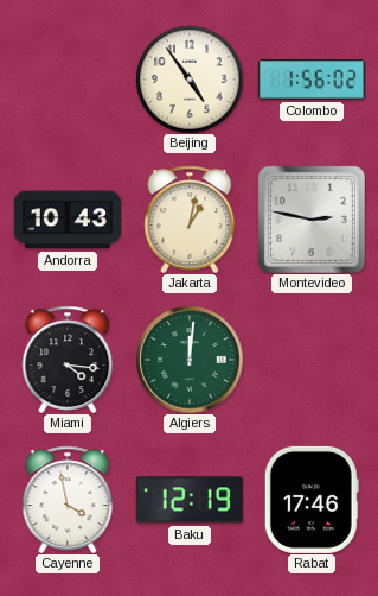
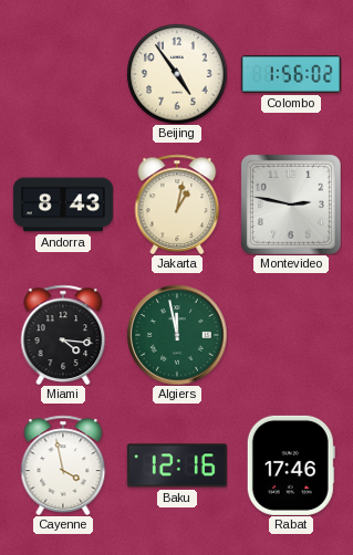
Andorra: 10:43 -> 8:43
Algiers: 12:01 -> 11:58
Baku: 12:19 -> 12:16
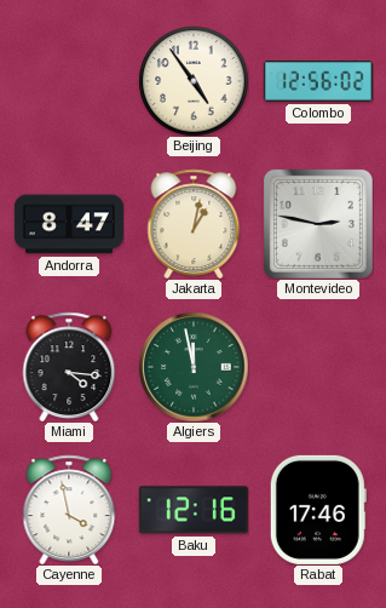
Colombo: 1:56 -> 12:56
Andorra: 8:43 -> 8:47
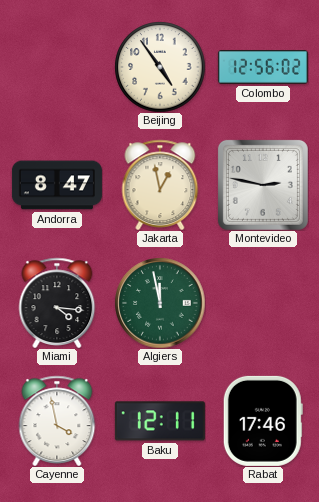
Jakarta: 1:02 -> 12:58
Baku: 12:16 -> 12:11
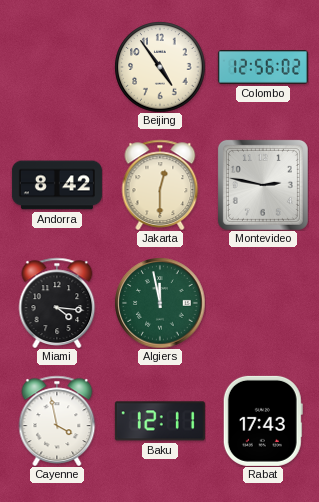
Andorra: 8:47 -> 8:42
Jakarta: 12:58 -> 12:30
Rabat: 17:46 -> 17:43
